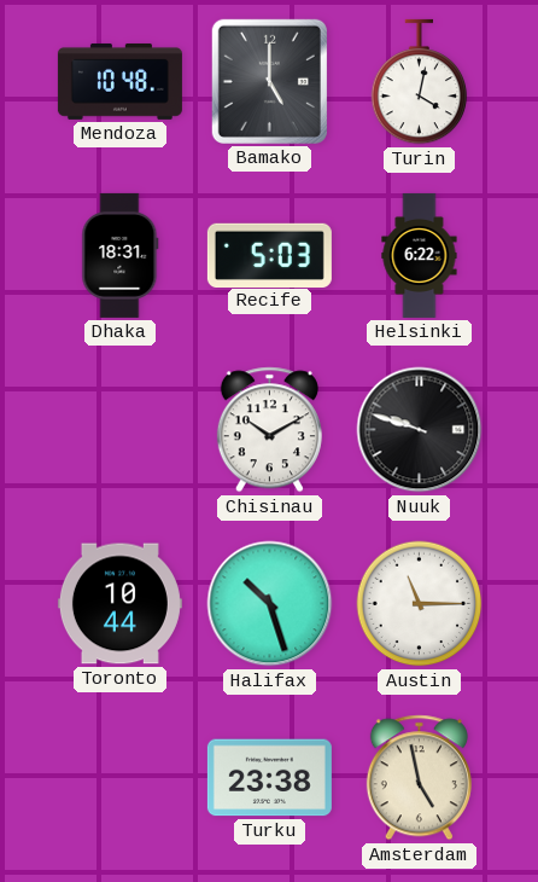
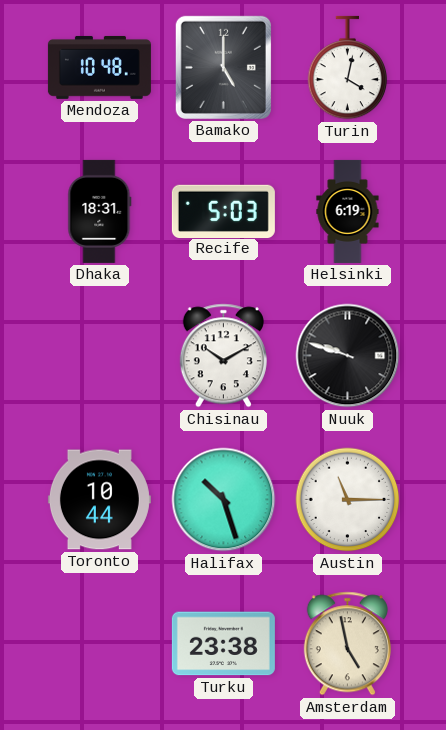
Helsinki: 6:22 -> 6:19
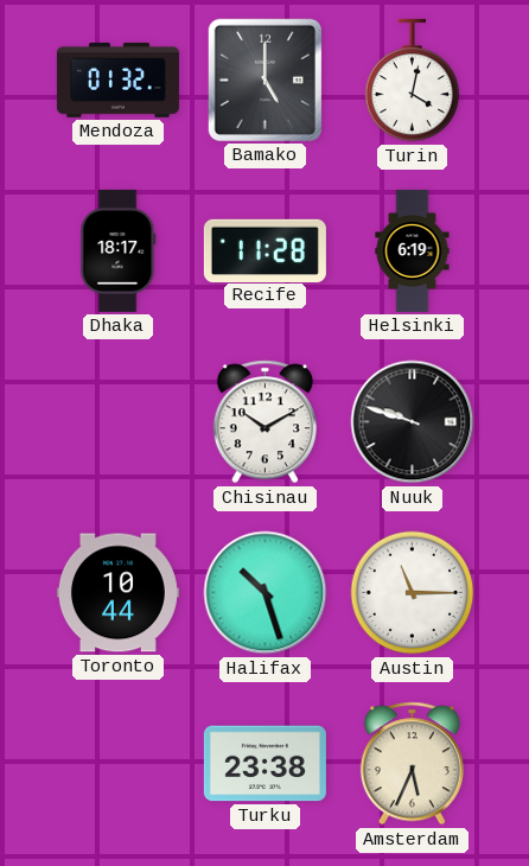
Mendoza: 10:48 -> 01:32
Dhaka: 18:31 -> 18:17
Recife: 5:03 -> 11:28
Amsterdam: 4:58 -> 5:34
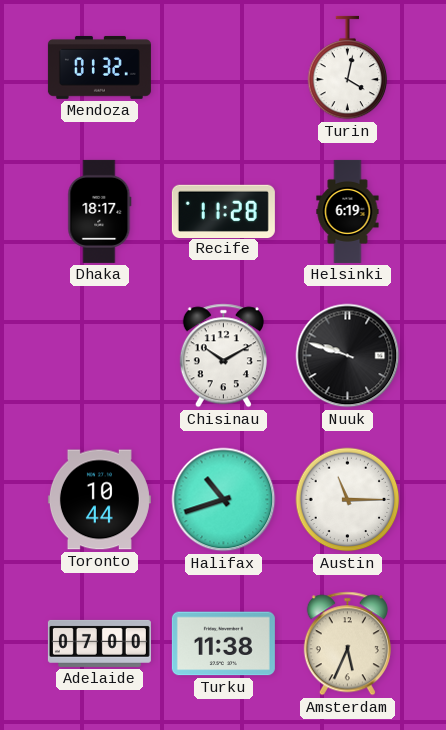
Bamako: 5:00 -> none
Halifax: 10:27 -> 10:42
Adelaide: none -> 07:00
Turku: 23:38 -> 11:38
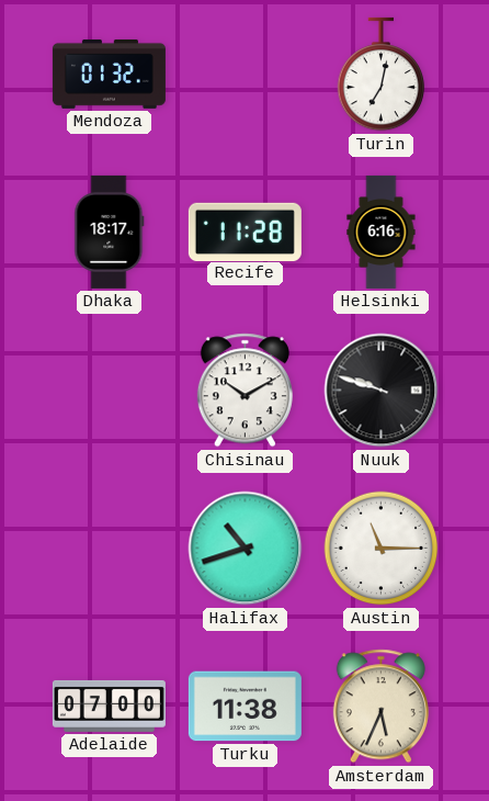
Turin: 4:02 -> 7:02
Helsinki: 6:19 -> 6:16
Toronto: 10:44 -> none
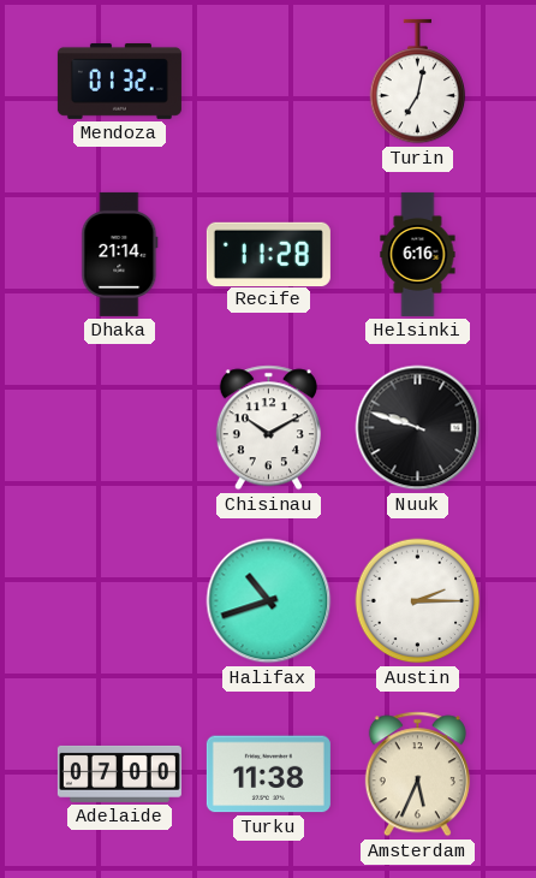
Dhaka: 18:17 -> 21:14
Austin: 11:15 -> 2:15
